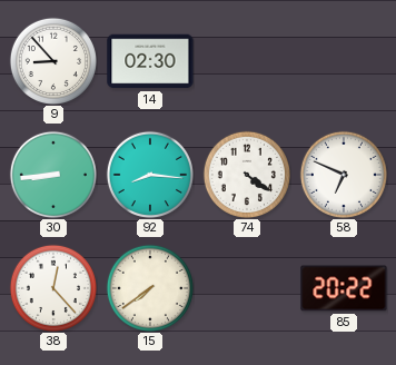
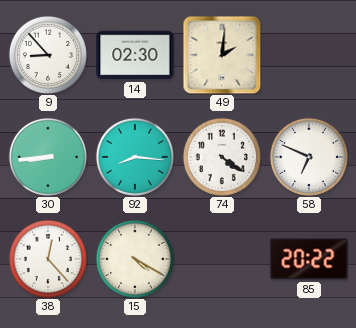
49: none -> 2:01
15: 7:39 -> 4:20
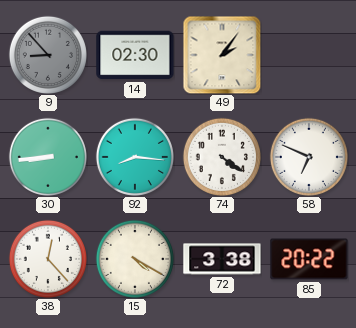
9 dial: white -> grey
49: 2:01 -> 2:06
72: none -> 3:38
